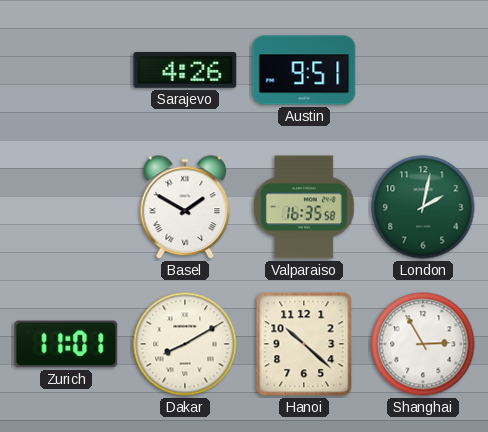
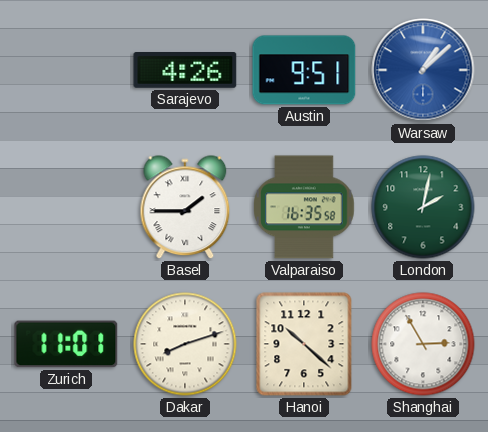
Warsaw: none -> 1:08
Basel: 1:50 -> 1:45
Dakar: 8:10 -> 8:12
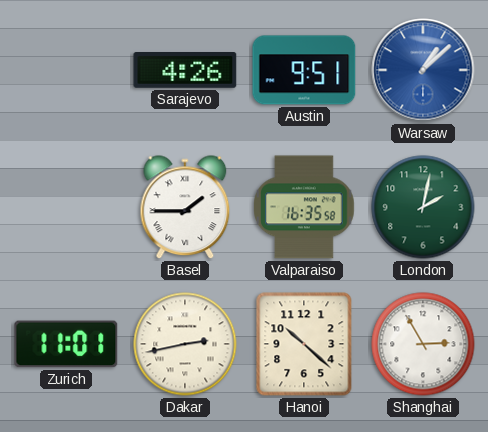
Dakar: 8:12 -> 2:43
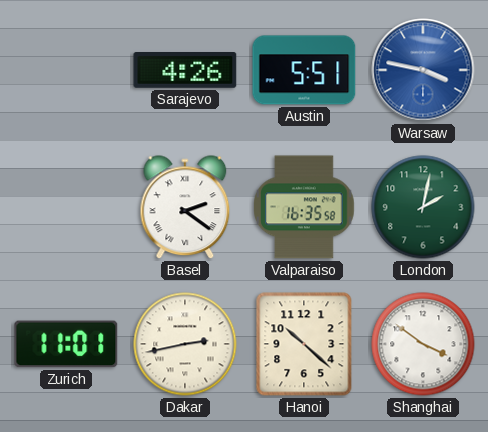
Austin: 9:51 -> 5:51
Warsaw: 1:08 -> 3:47
Basel: 1:45 -> 2:21
Shanghai: 2:55 -> 3:51
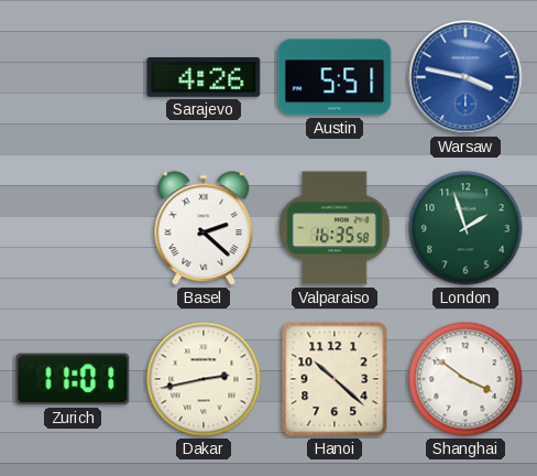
Basel: 2:21 -> 2:22
London: 2:02 -> 1:57
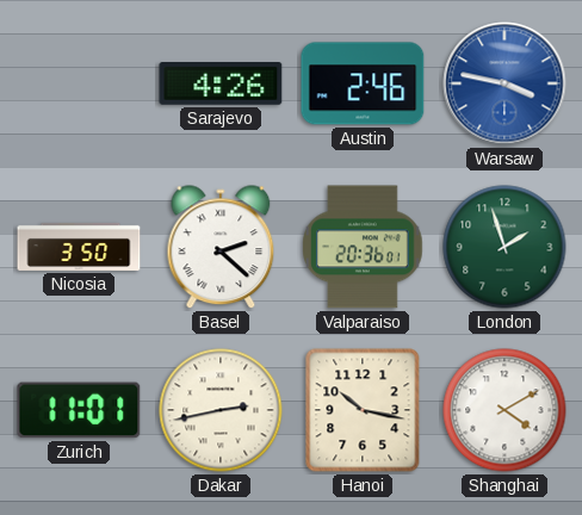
Austin: 5:51 -> 2:46
Nicosia: none -> 3:50
Valparaiso: 16:35 -> 20:36
Hanoi: 10:22 -> 10:17
Shanghai: 3:51 -> 4:10
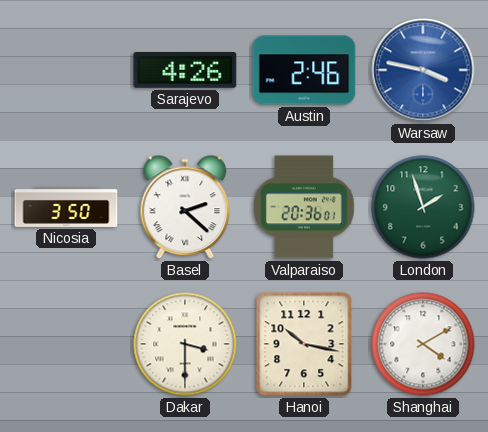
Zurich: 11:01 -> none
Dakar: 2:43 -> 3:30
